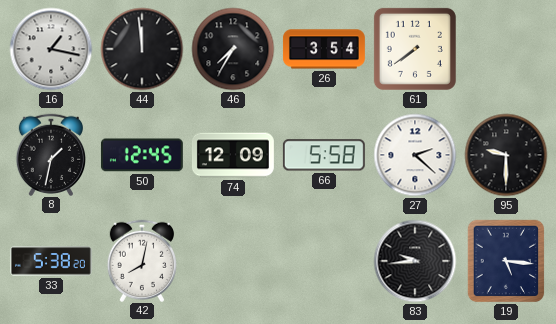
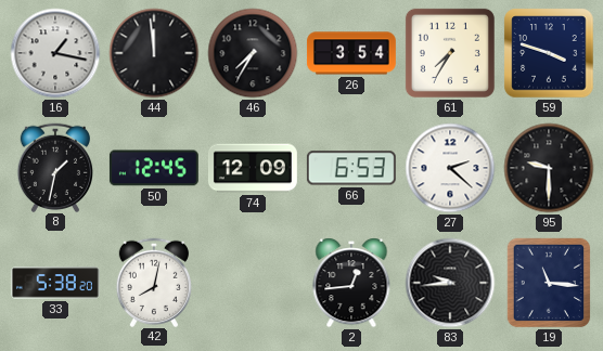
61: 7:39 -> 7:35
59: none -> 3:48
66: 5:58 -> 6:53
2: none -> 12:44
19: 5:16 -> 11:16
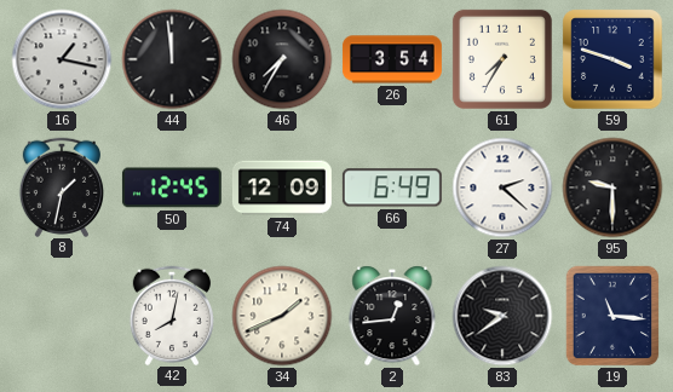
66: 6:53 -> 6:49
33: 5:38 -> none
34: none -> 1:41
83: 9:44 -> 9:39
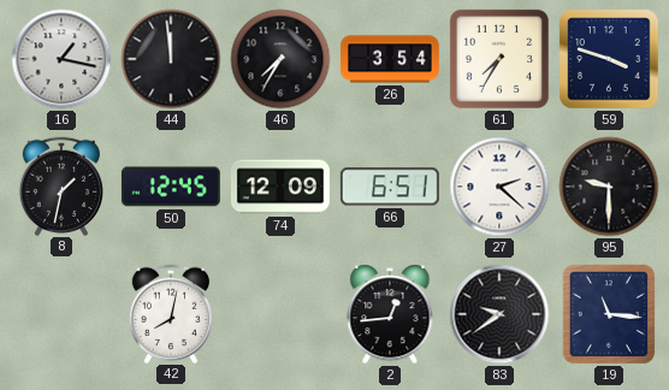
66: 6:49 -> 6:51
34: 1:41 -> none
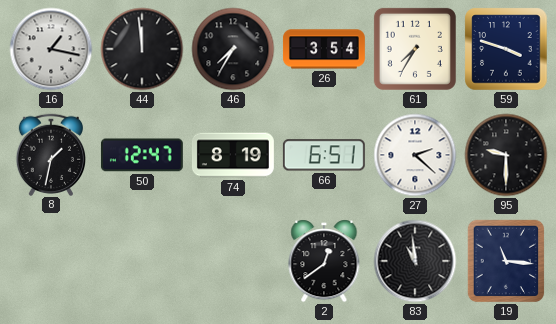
50: 12:45 -> 12:47
74: 12:09 -> 8:19
42: 8:02 -> none
2: 12:44 -> 12:39
83: 9:39 -> 10:59
